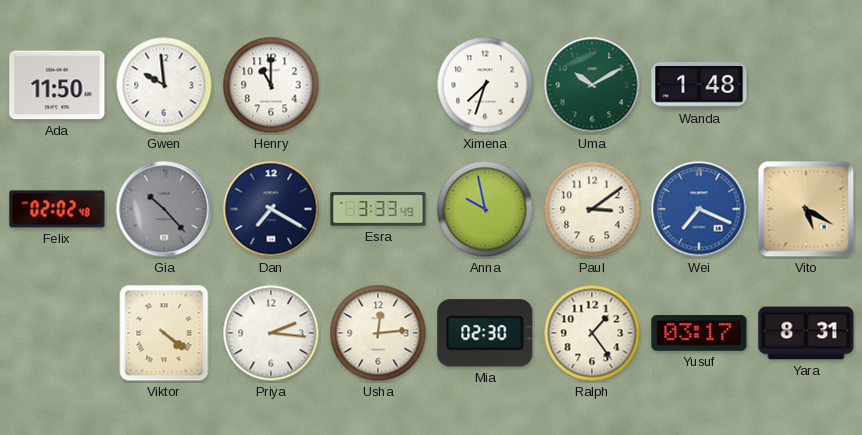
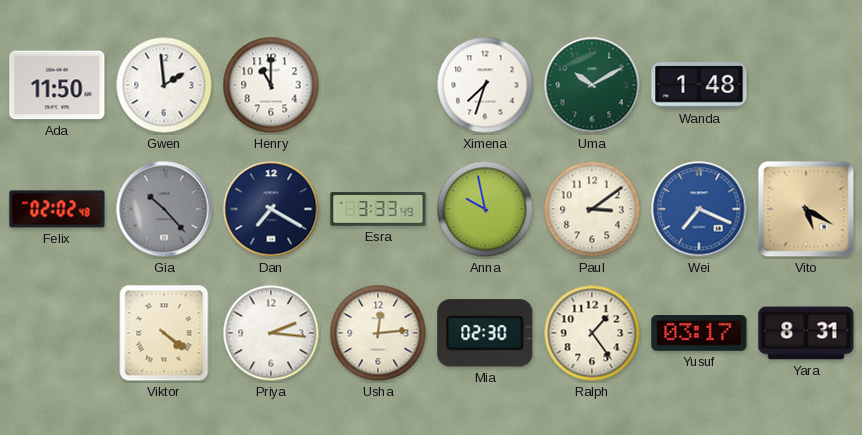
Gwen: 9:59 -> 1:59
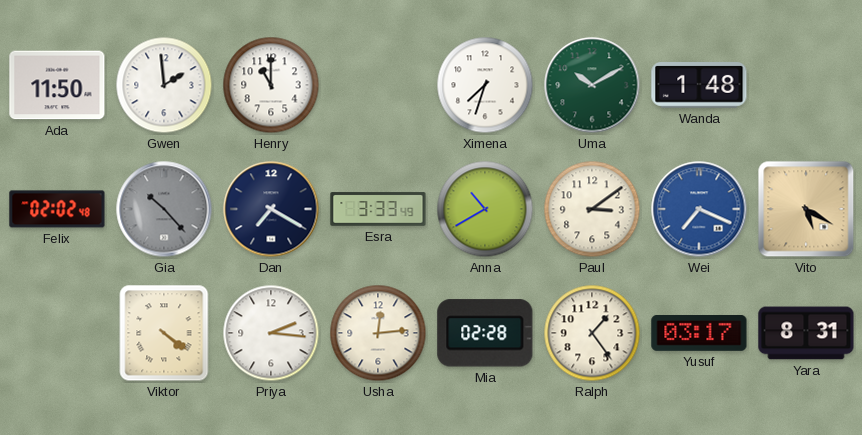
Anna: 9:58 -> 10:40
Mia: 02:30 -> 02:28
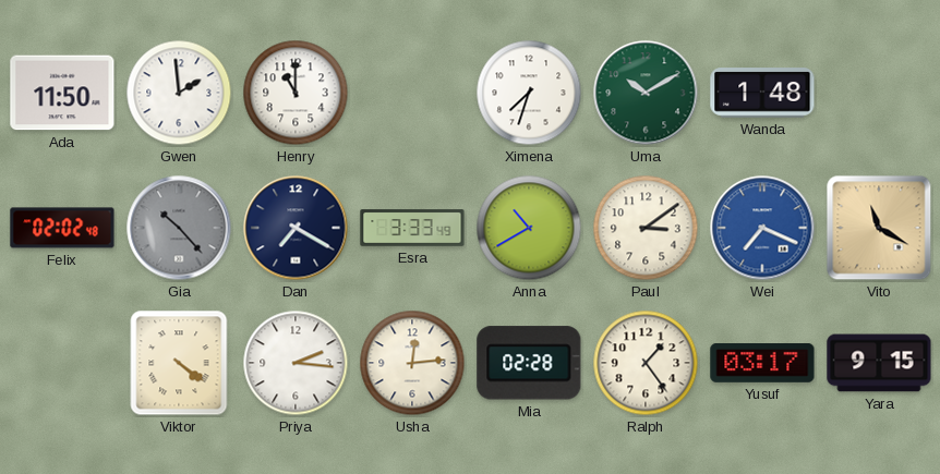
Vito: 5:20 -> 11:20
Yara: 8:31 -> 9:15
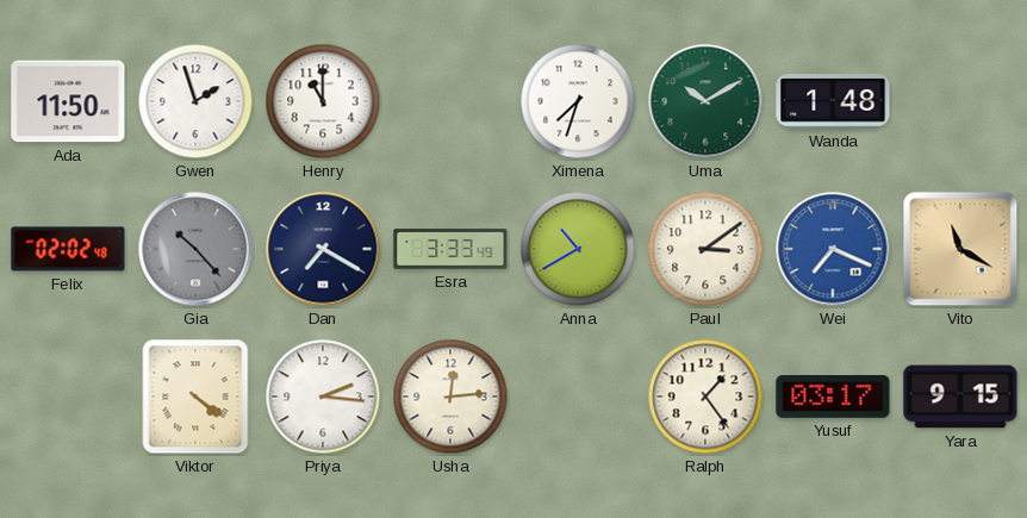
Gwen: 1:59 -> 1:57
Mia: 02:28 -> none
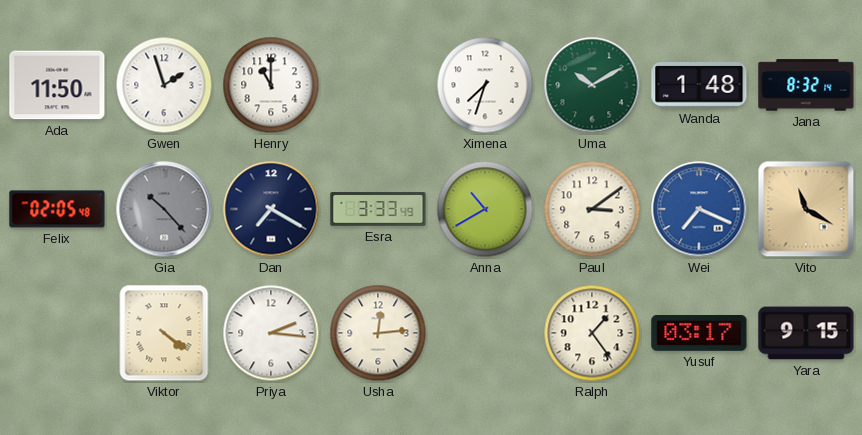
Jana: none -> 8:32
Felix: 02:02 -> 02:05
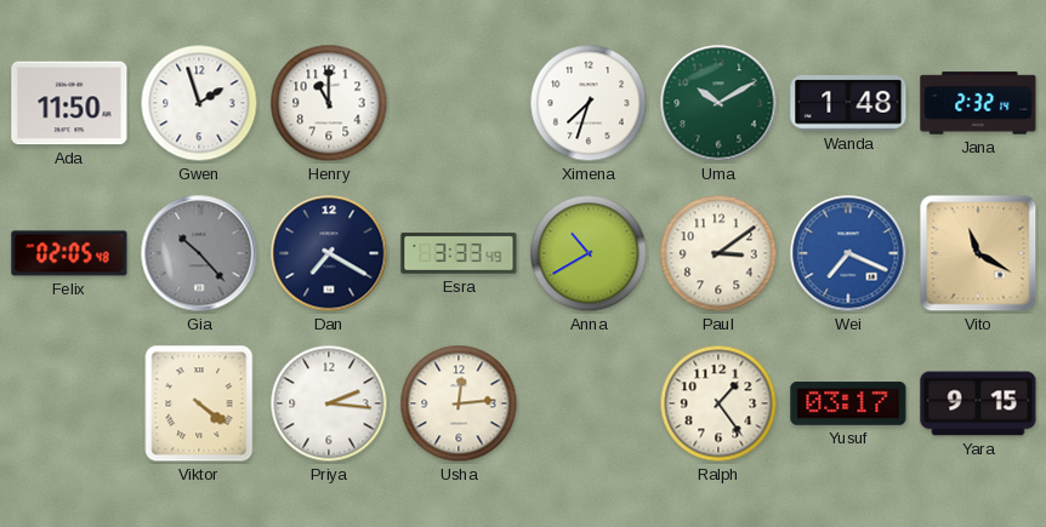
Jana: 8:32 -> 2:32
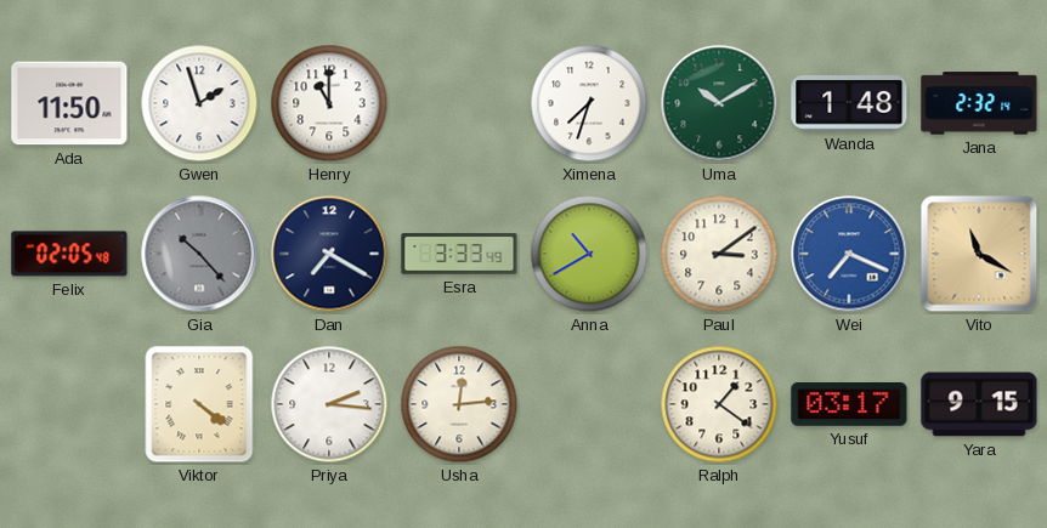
Ralph: 1:24 -> 1:21
